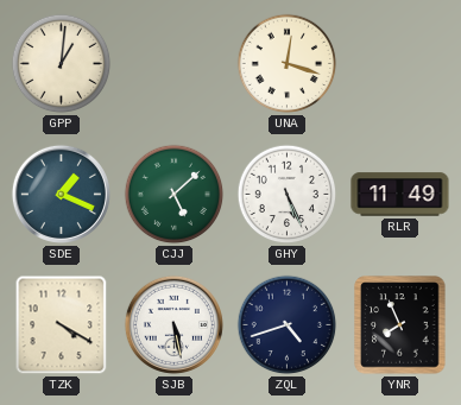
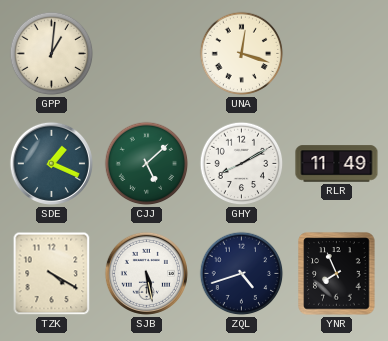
GHY: 5:26 -> 8:10
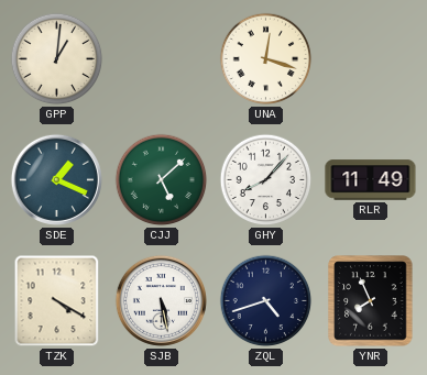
GHY: 8:10 -> 8:07
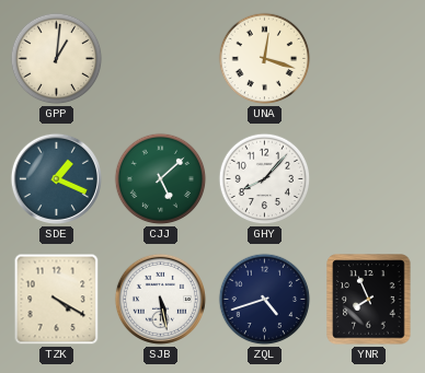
RLR: 11:49 -> none
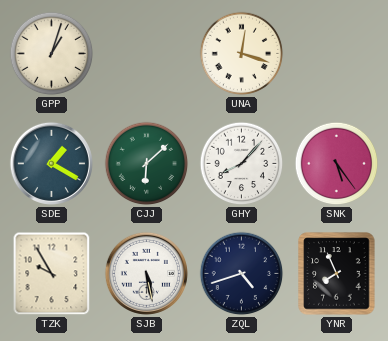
GPP: 1:01 -> 1:03
SDE: 1:19 -> 1:20
CJJ: 5:08 -> 6:08
SNK: none -> 5:24
TZK: 4:20 -> 9:55
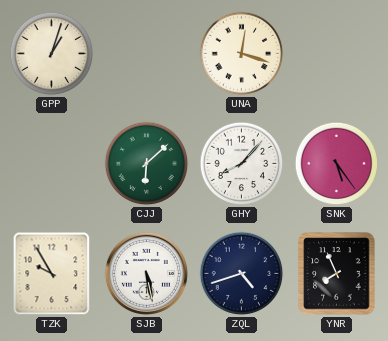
SDE: 1:20 -> none
